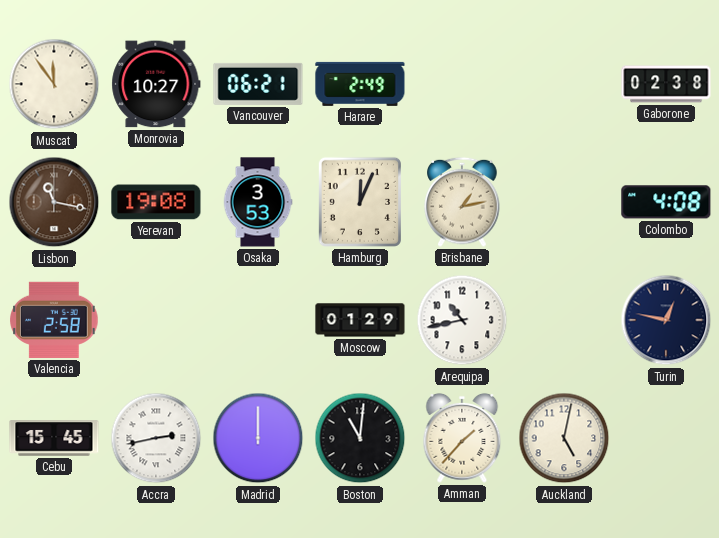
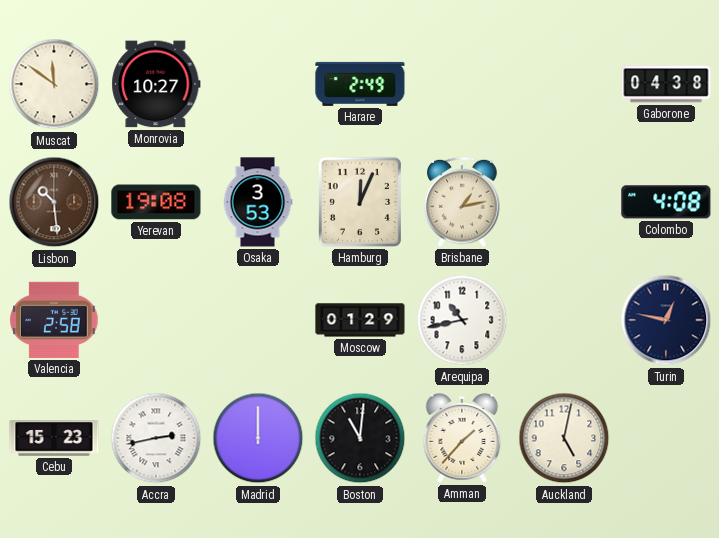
Muscat: 11:54 -> 11:51
Vancouver: 06:21 -> none
Gaborone: 02:38 -> 04:38
Lisbon: 11:17 -> 10:29
Cebu: 15:45 -> 15:23
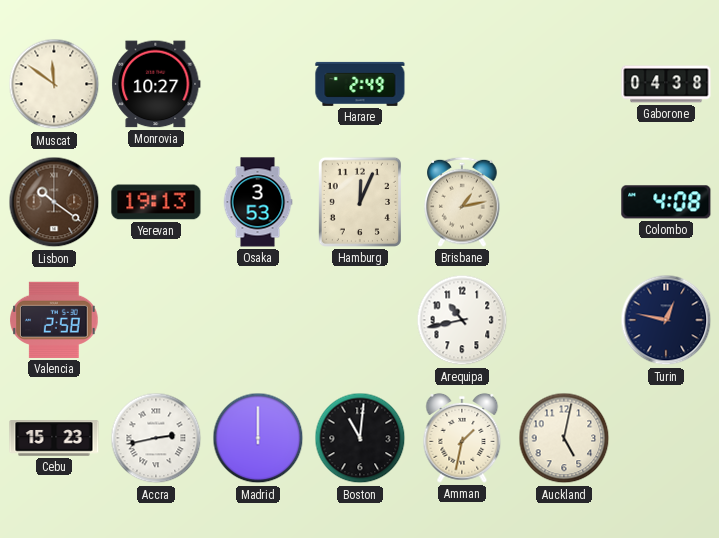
Lisbon: 10:29 -> 10:21
Yerevan: 19:08 -> 19:13
Moscow: 01:29 -> none
Amman: 1:37 -> 1:32
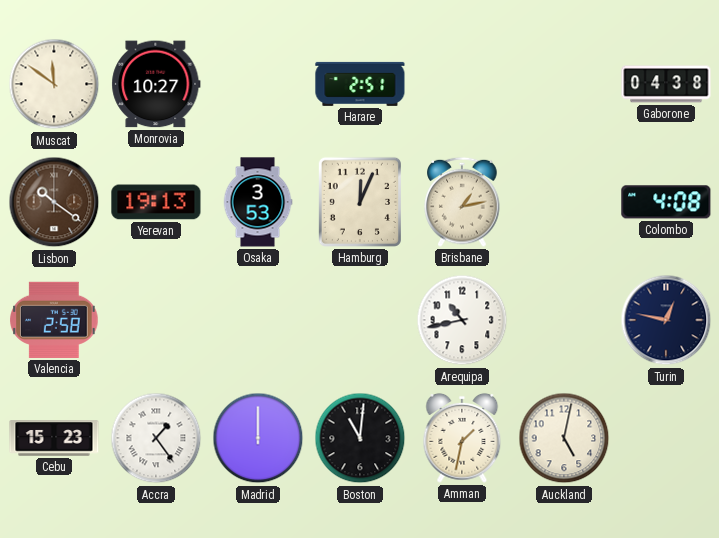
Harare: 2:49 -> 2:51
Accra: 2:43 -> 1:24
